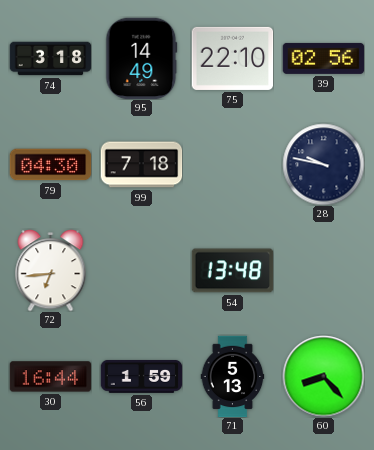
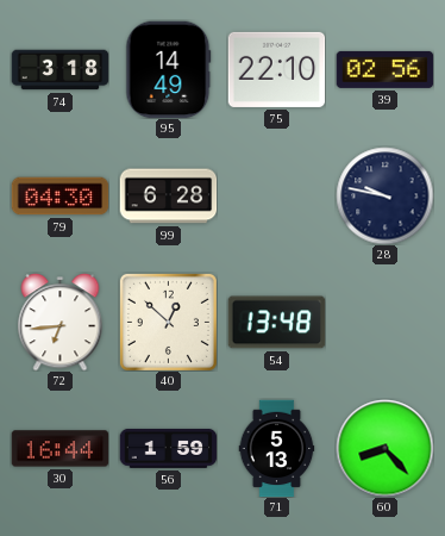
99: 7:18 -> 6:28
40: none -> 12:52
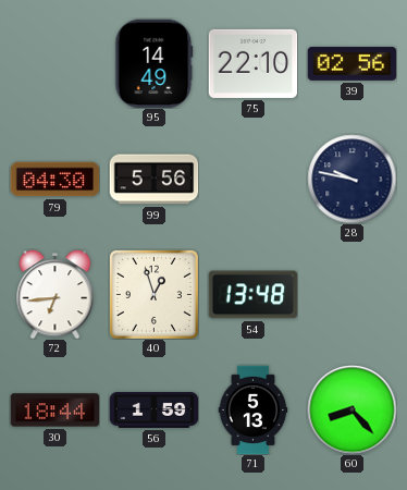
74: 3:18 -> none
99: 6:28 -> 5:56
40: 12:52 -> 12:57
30: 16:44 -> 18:44
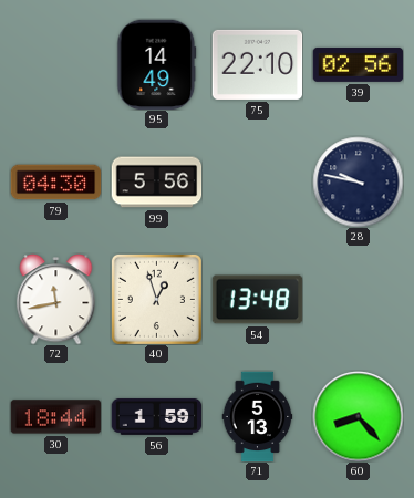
72: 6:44 -> 11:43
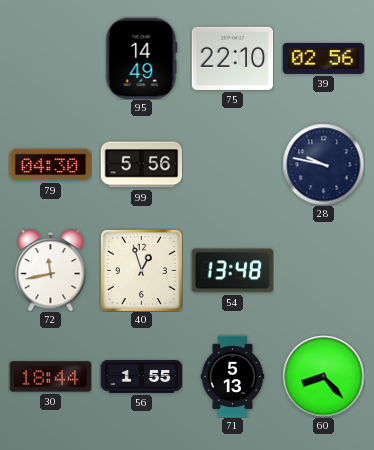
56: 1:59 -> 1:55
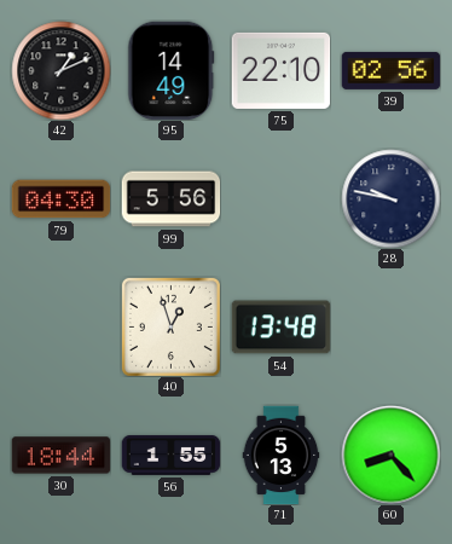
42: none -> 1:11
72: 11:43 -> none
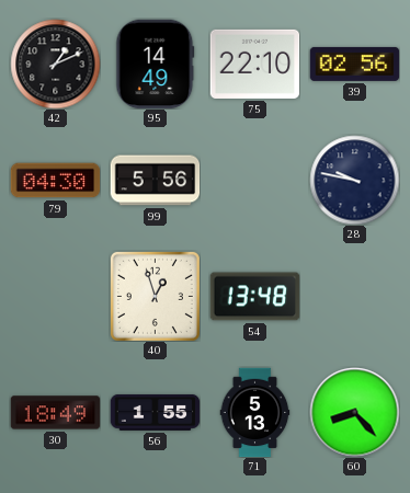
30: 18:44 -> 18:49
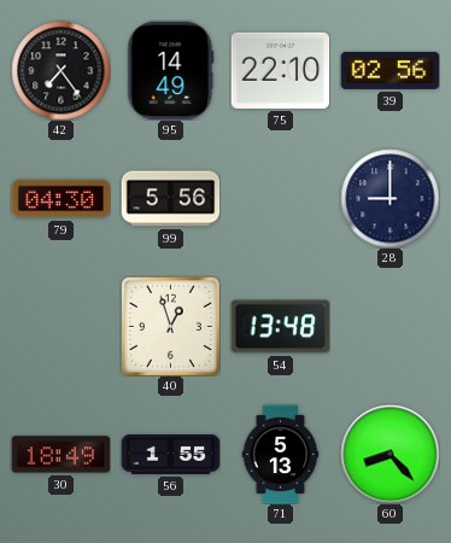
42: 1:11 -> 7:24
28: 9:47 -> 9:00
